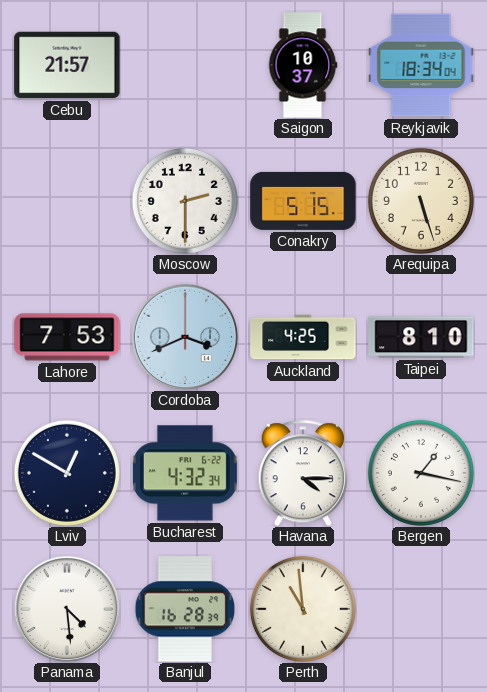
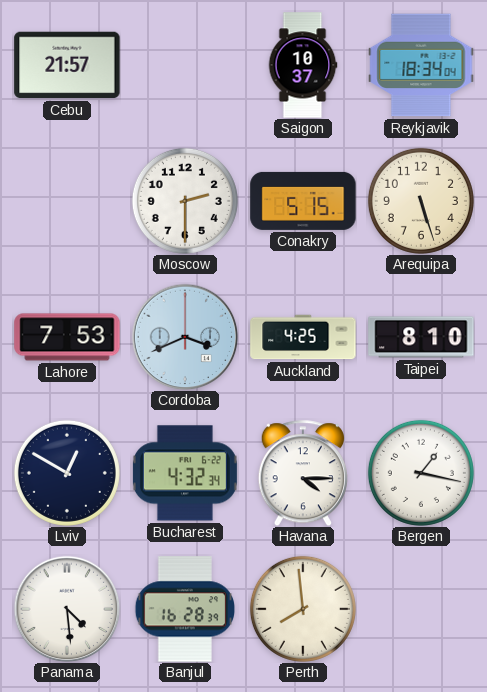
Perth: 10:59 -> 7:59
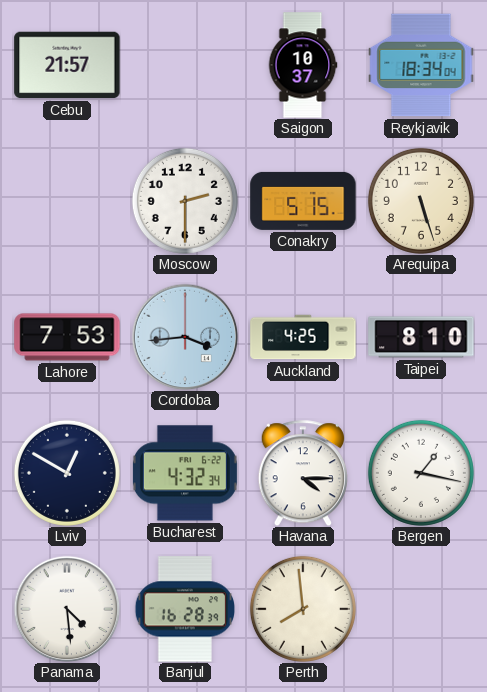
Cordoba: 3:41 -> 3:44
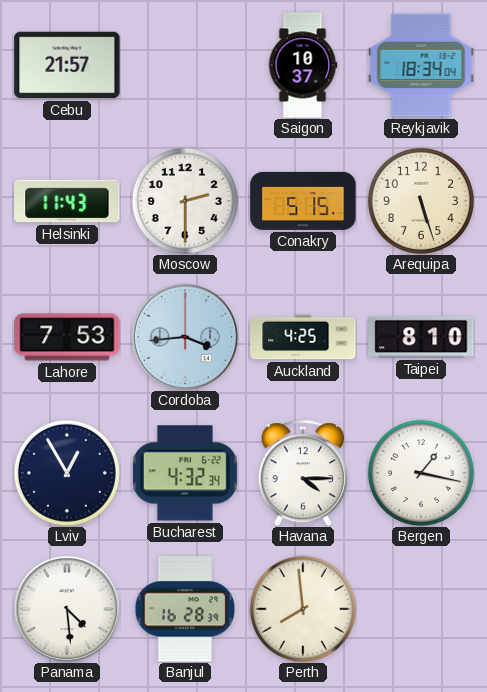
Helsinki: none -> 11:43
Lviv: 12:50 -> 12:55
